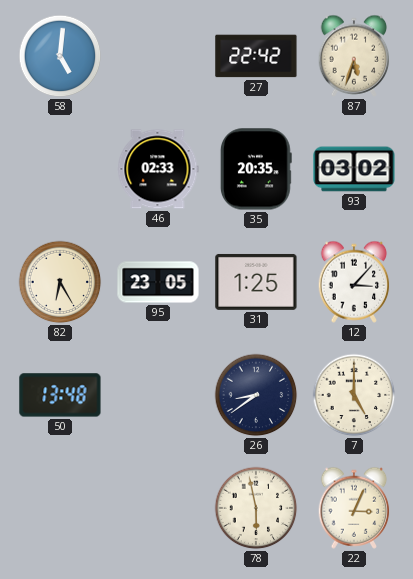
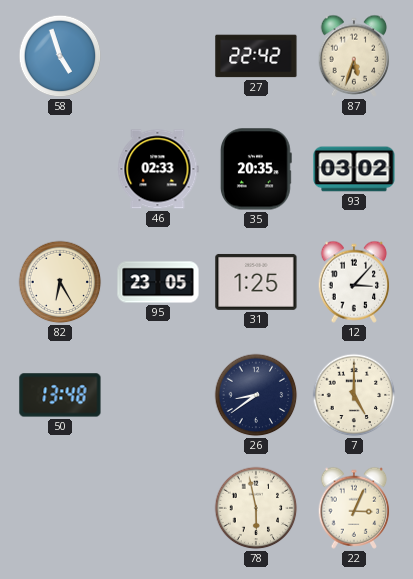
58: 5:01 -> 4:57
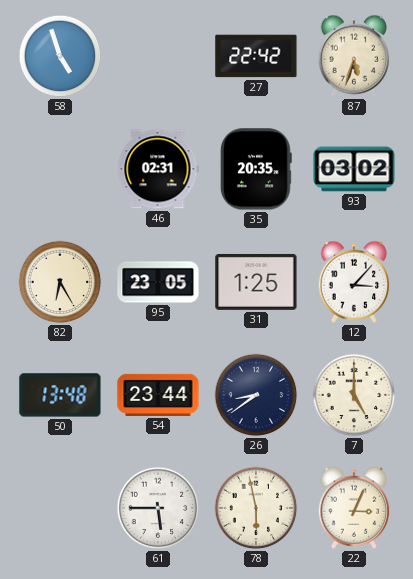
46: 02:33 -> 02:31
54: none -> 23:44
61: none -> 5:45
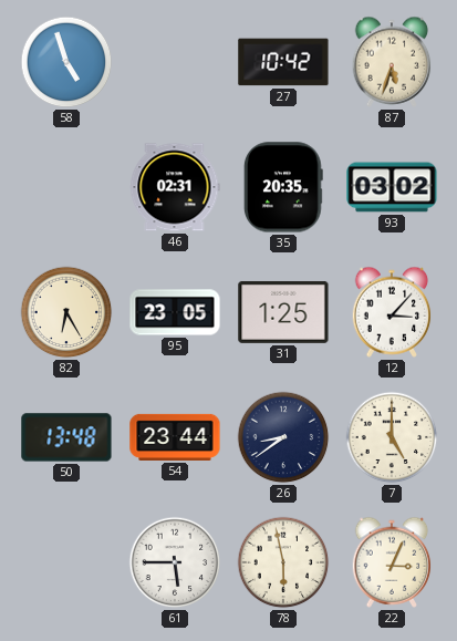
27: 22:42 -> 10:42
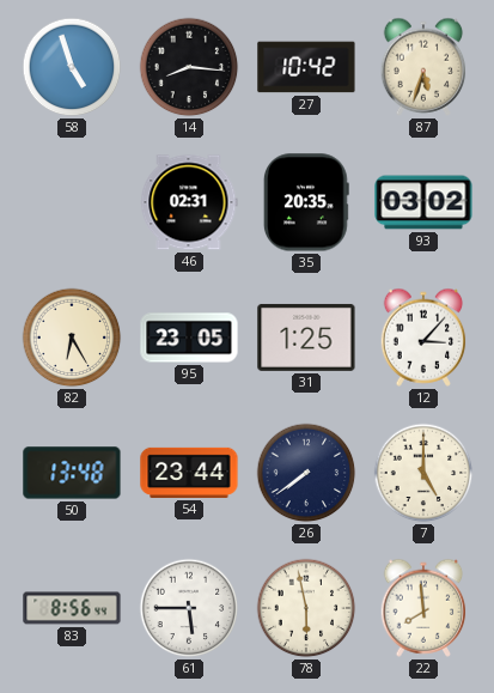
14: none -> 8:16
26: 8:39 -> 7:39
83: none -> 8:56
22: 3:04 -> 7:59
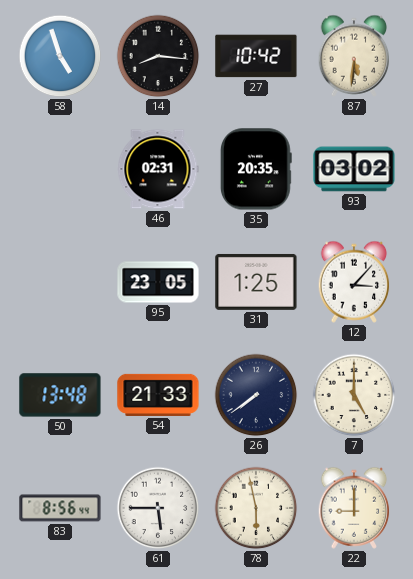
87: 5:33 -> 5:31
82: 6:25 -> none
54: 23:44 -> 21:33
22: 7:59 -> 9:00
